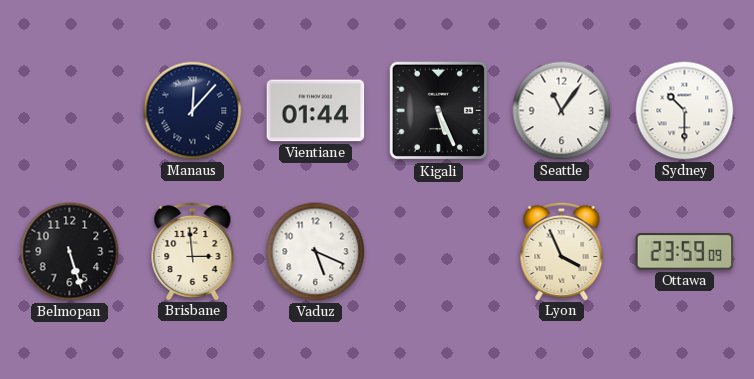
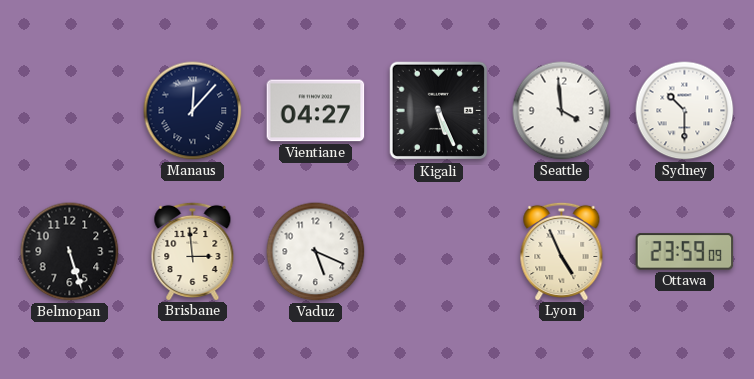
Vientiane: 01:44 -> 04:27
Seattle: 11:06 -> 3:59
Lyon: 3:56 -> 4:56
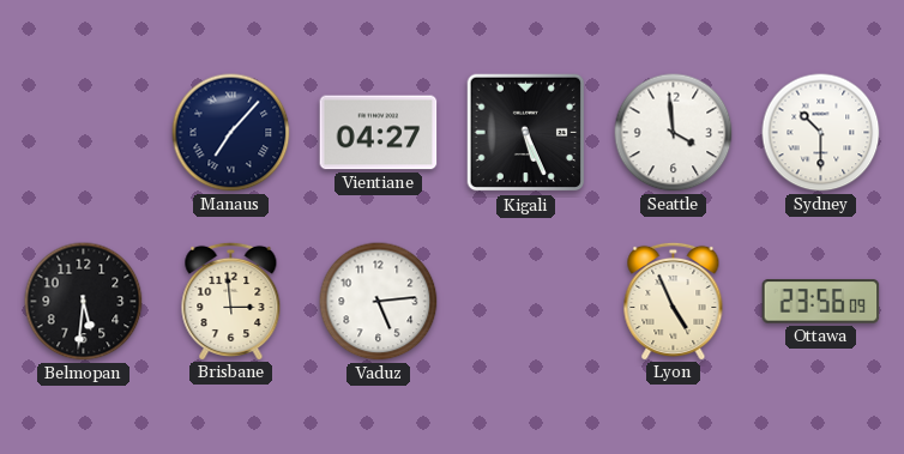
Manaus: 12:07 -> 7:07
Belmopan: 5:27 -> 5:31
Vaduz: 5:19 -> 5:14
Ottawa: 23:59 -> 23:56
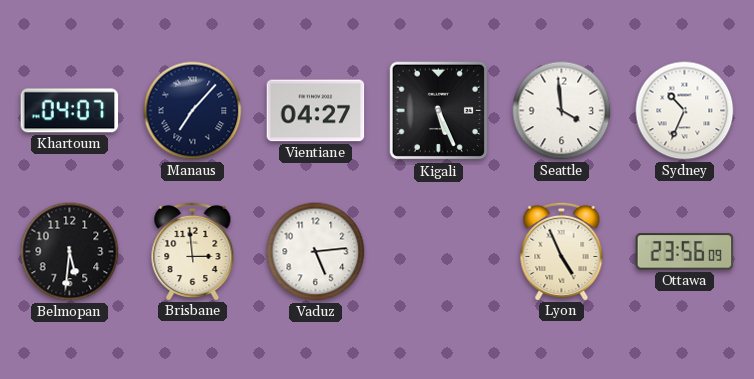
Khartoum: none -> 04:07
Sydney: 10:30 -> 10:34
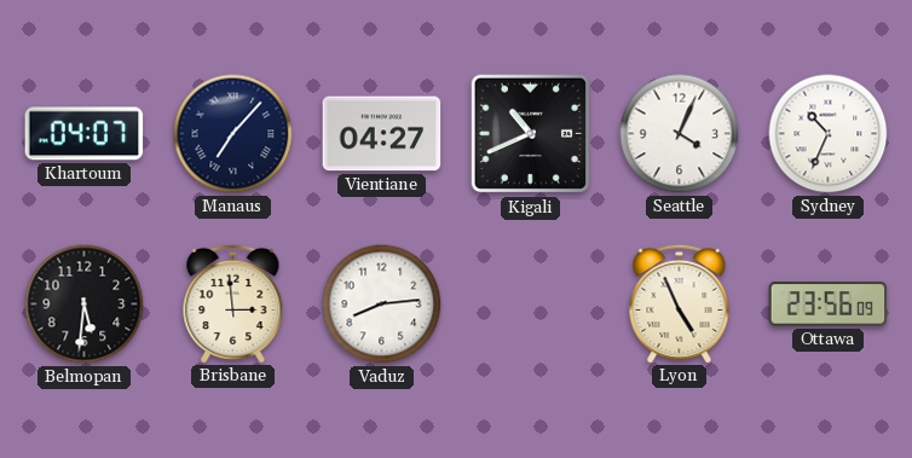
Kigali: 5:26 -> 10:41
Seattle: 3:59 -> 4:04
Vaduz: 5:14 -> 8:14
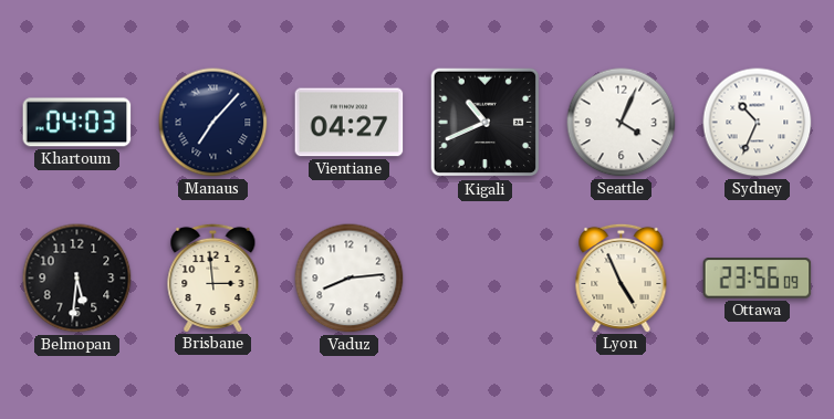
Khartoum: 04:07 -> 04:03
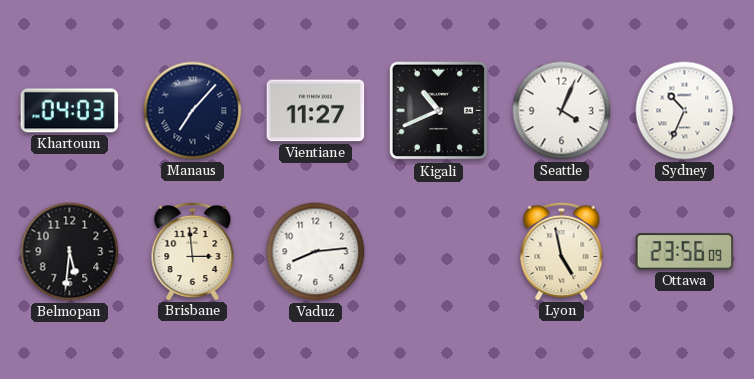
Vientiane: 04:27 -> 11:27
Lyon: 4:56 -> 4:58
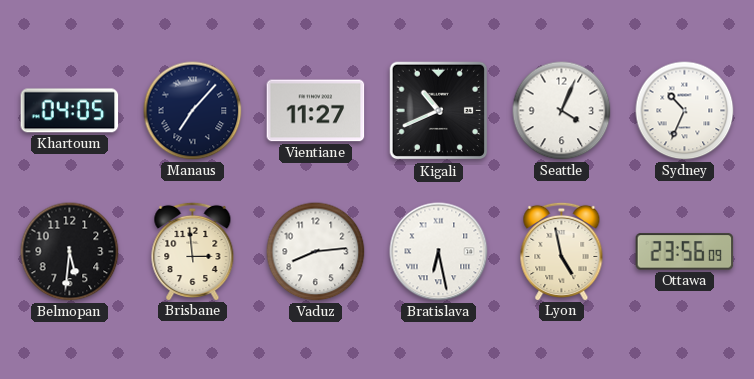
Khartoum: 04:03 -> 04:05
Bratislava: none -> 6:28
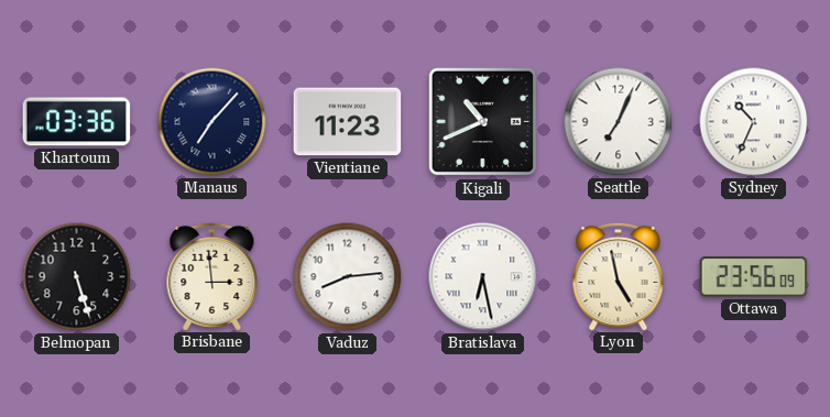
Khartoum: 04:05 -> 03:36
Vientiane: 11:27 -> 11:23
Seattle: 4:04 -> 7:04
Belmopan: 5:31 -> 5:27
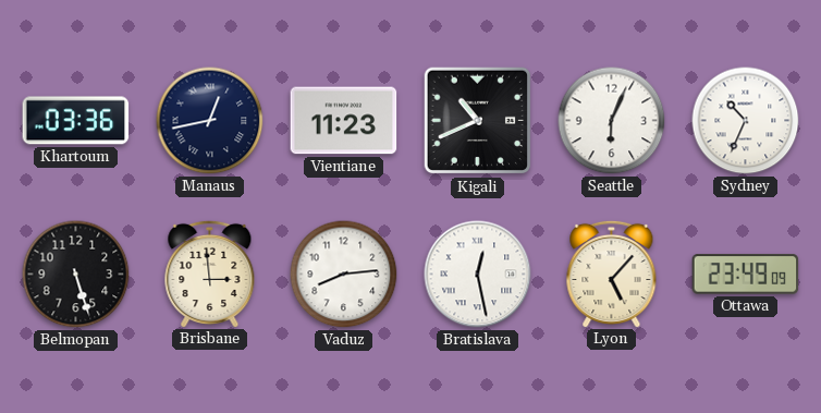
Manaus: 7:07 -> 12:43
Seattle: 7:04 -> 6:04
Bratislava: 6:28 -> 12:28
Lyon: 4:58 -> 5:07
Ottawa: 23:56 -> 23:49
